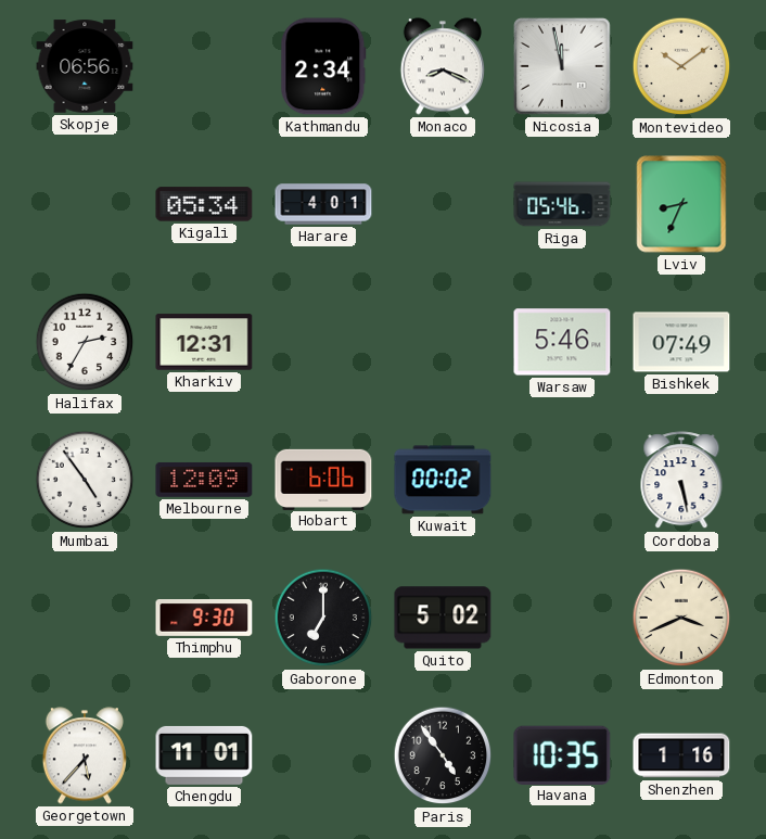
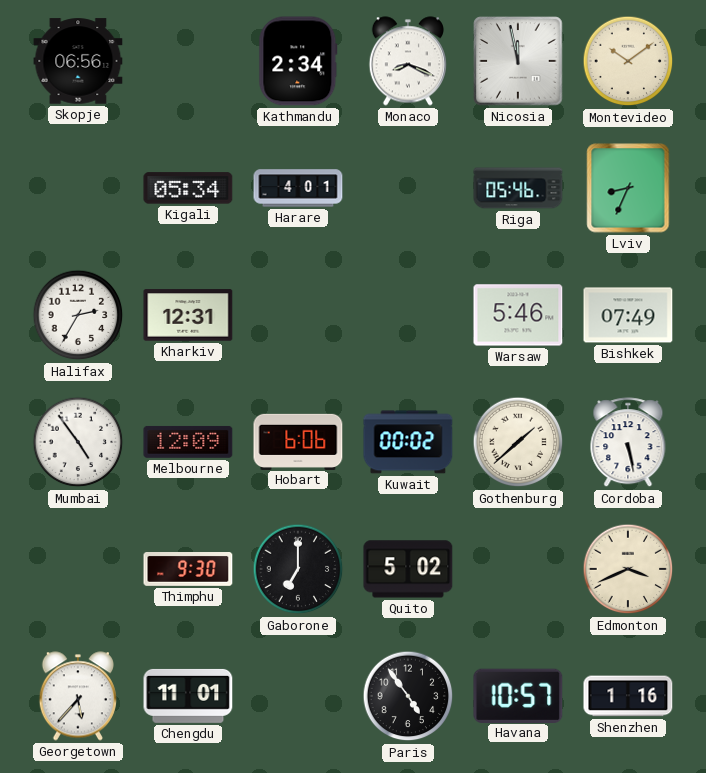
Gothenburg: none -> 1:38
Havana: 10:35 -> 10:57
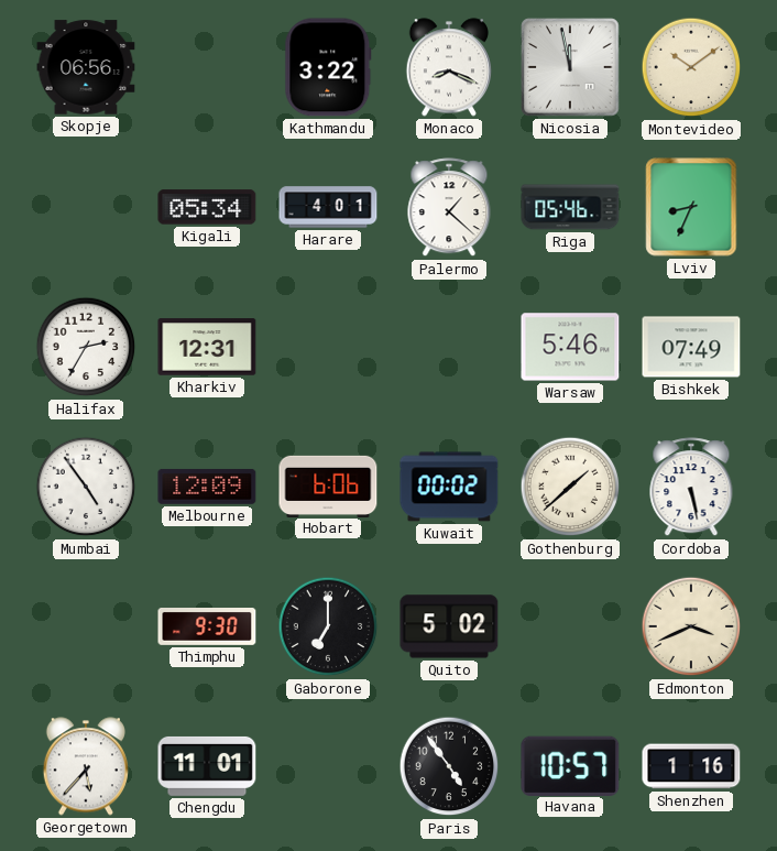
Kathmandu: 2:34 -> 3:22
Palermo: none -> 1:22
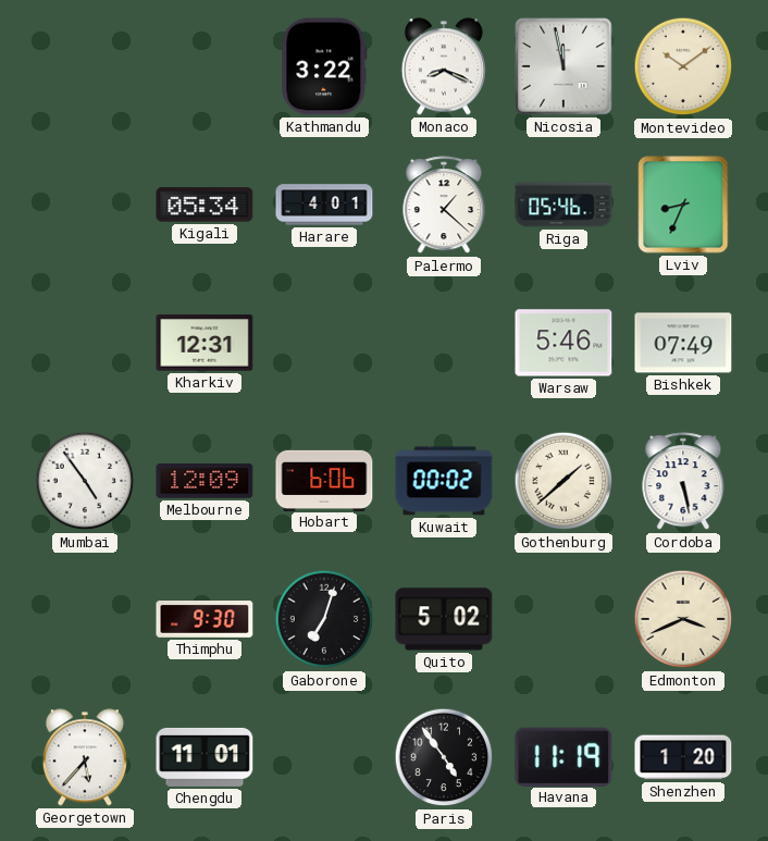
Skopje: 06:56 -> none
Halifax: 2:35 -> none
Gaborone: 7:00 -> 7:03
Havana: 10:57 -> 11:19
Shenzhen: 1:16 -> 1:20
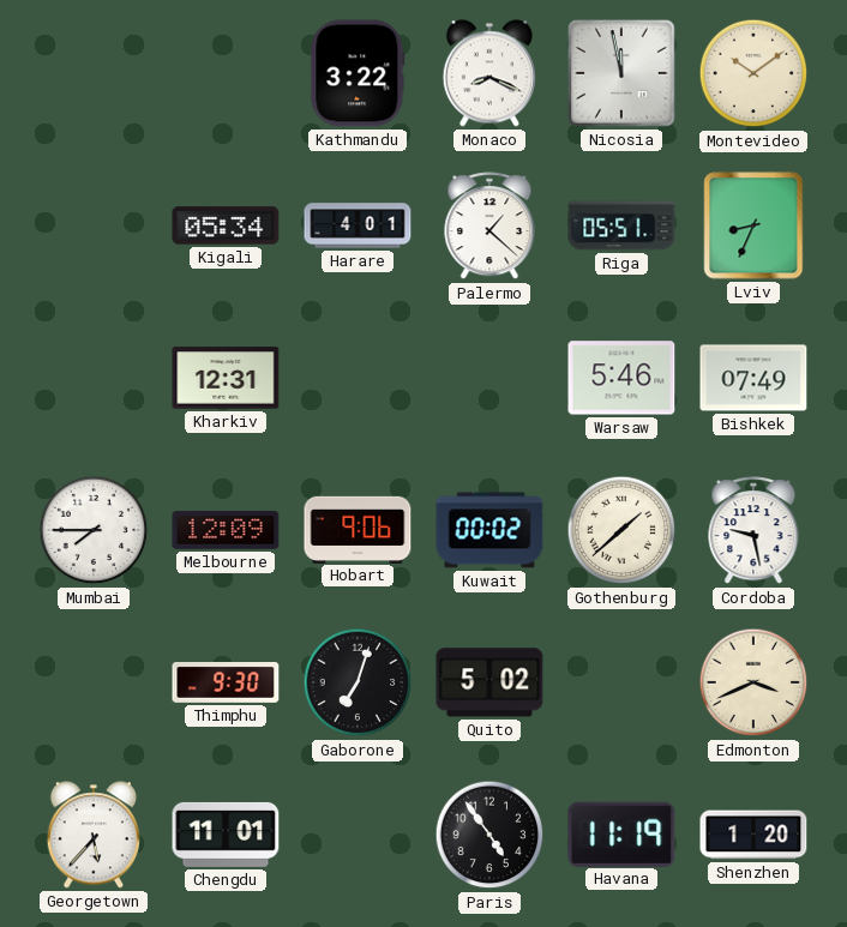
Riga: 05:46 -> 05:51
Mumbai: 4:54 -> 7:45
Hobart: 6:06 -> 9:06
Cordoba: 5:28 -> 9:28
